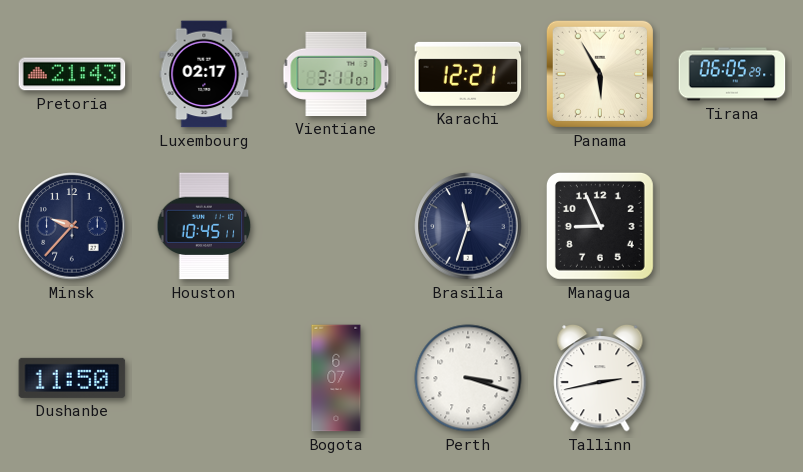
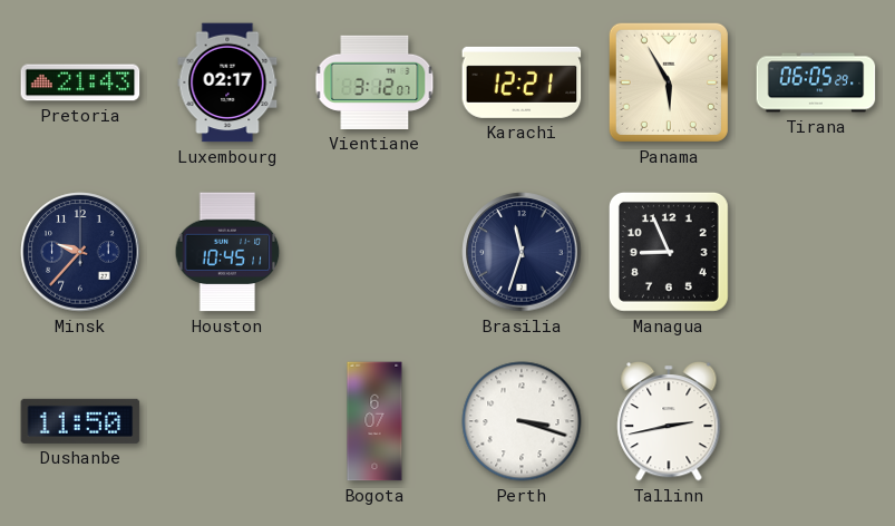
Vientiane: 3:11 -> 3:12
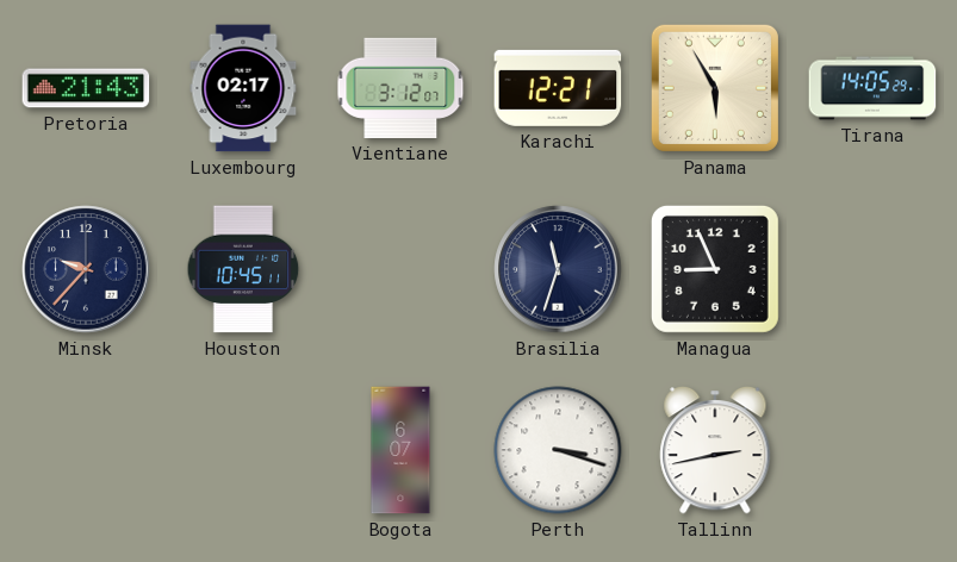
Tirana: 06:05 -> 14:05
Dushanbe: 11:50 -> none
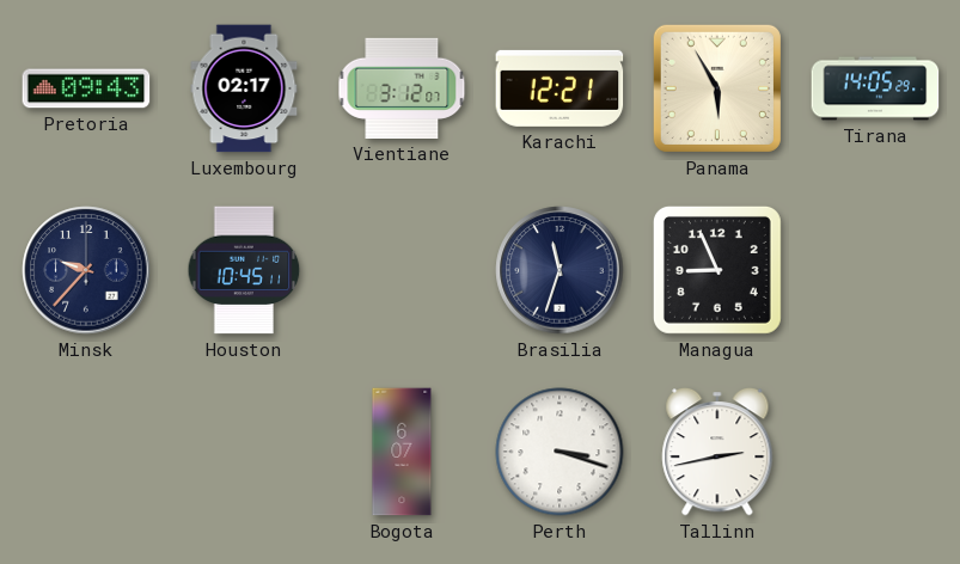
Pretoria: 21:43 -> 09:43
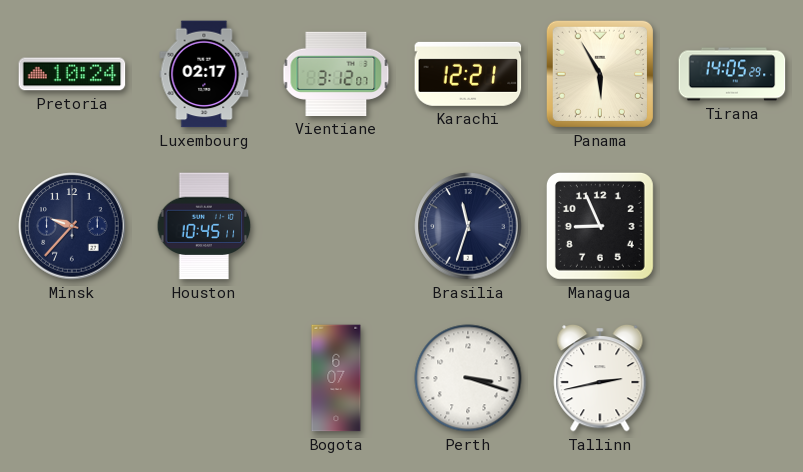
Pretoria: 09:43 -> 10:24
